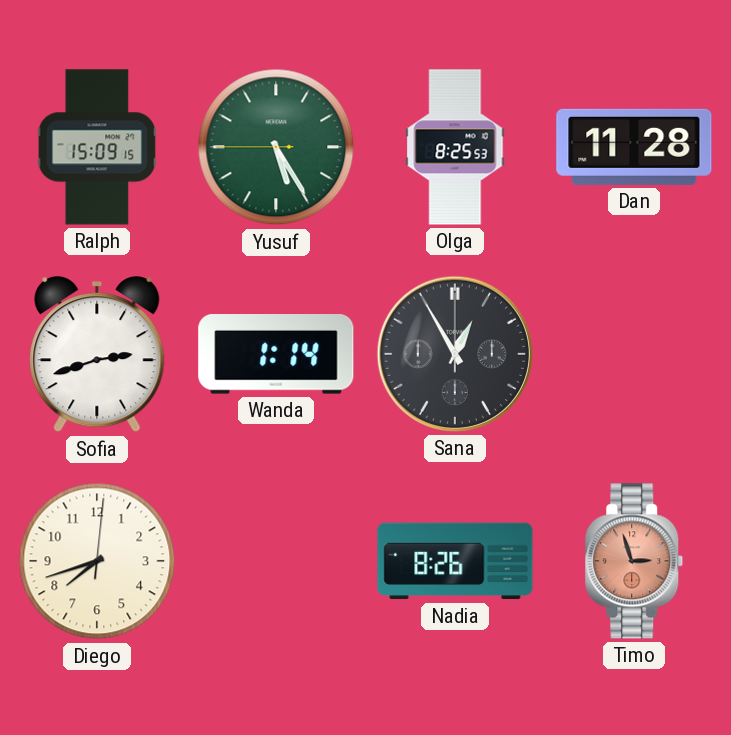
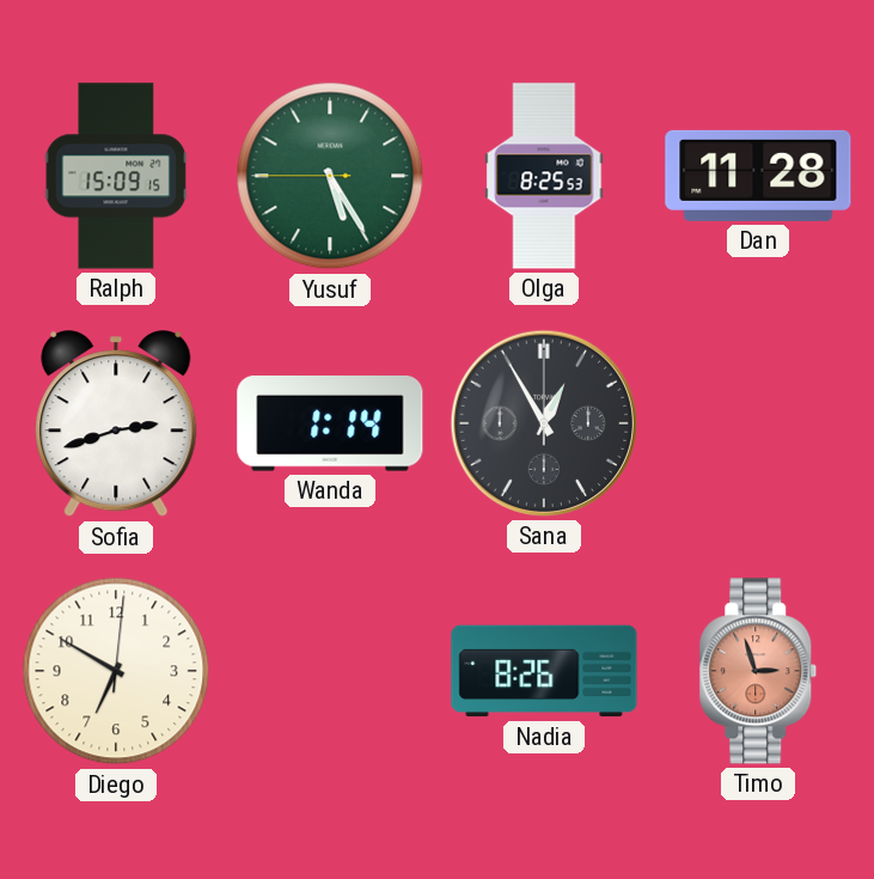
Diego: 7:42 -> 6:50
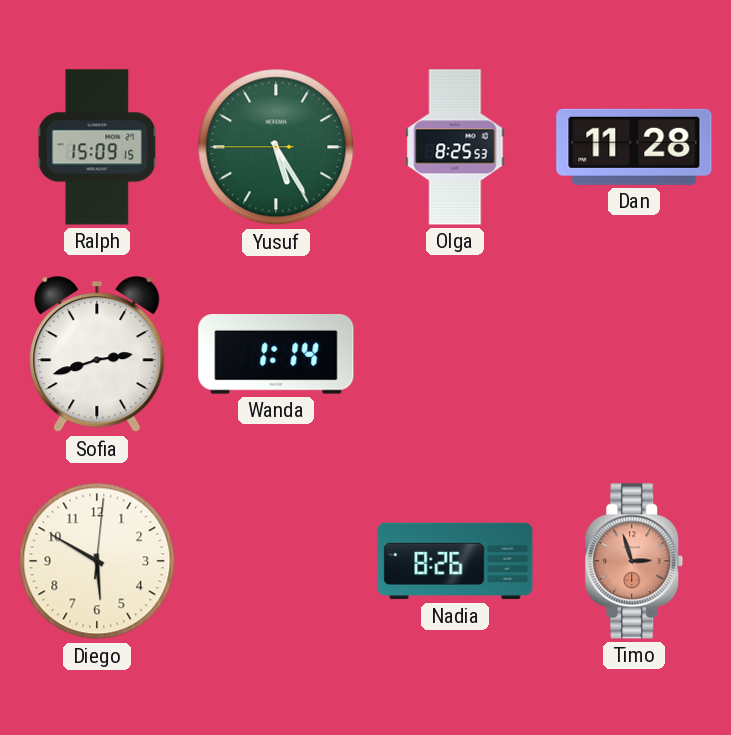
Sana: 12:55 -> none
Diego: 6:50 -> 5:50
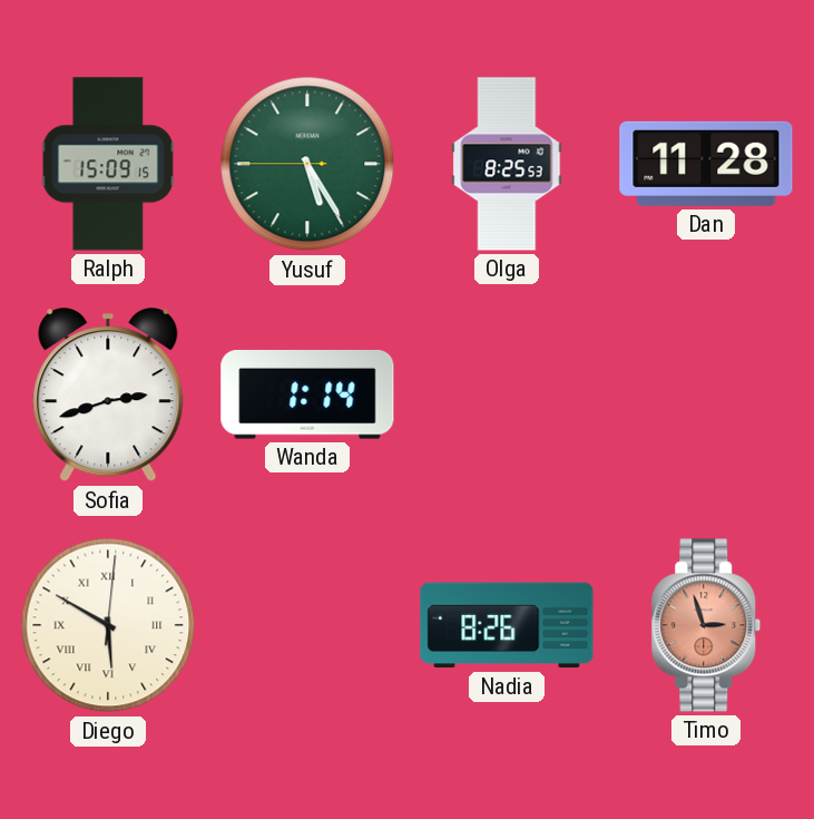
Diego numerals: Arabic -> Roman
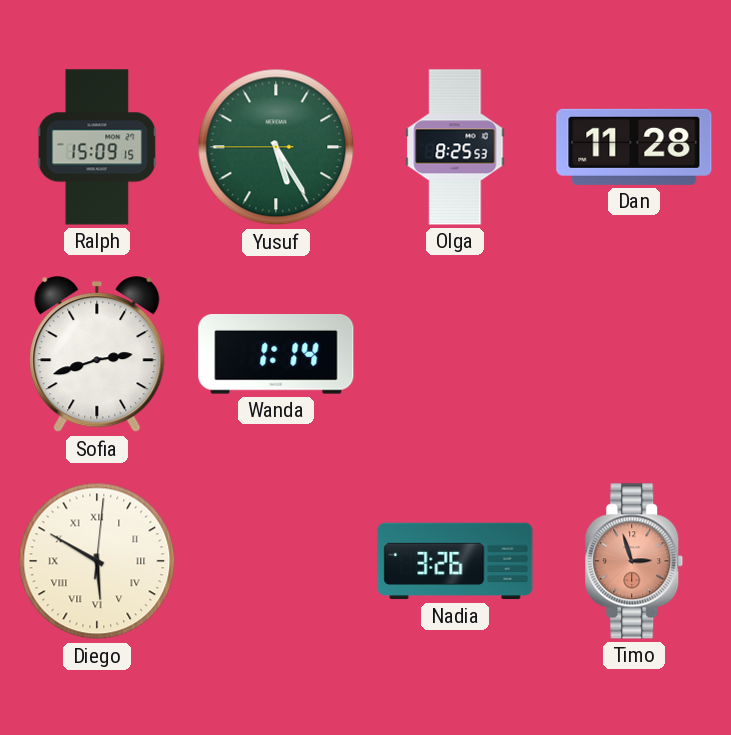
Nadia: 8:26 -> 3:26
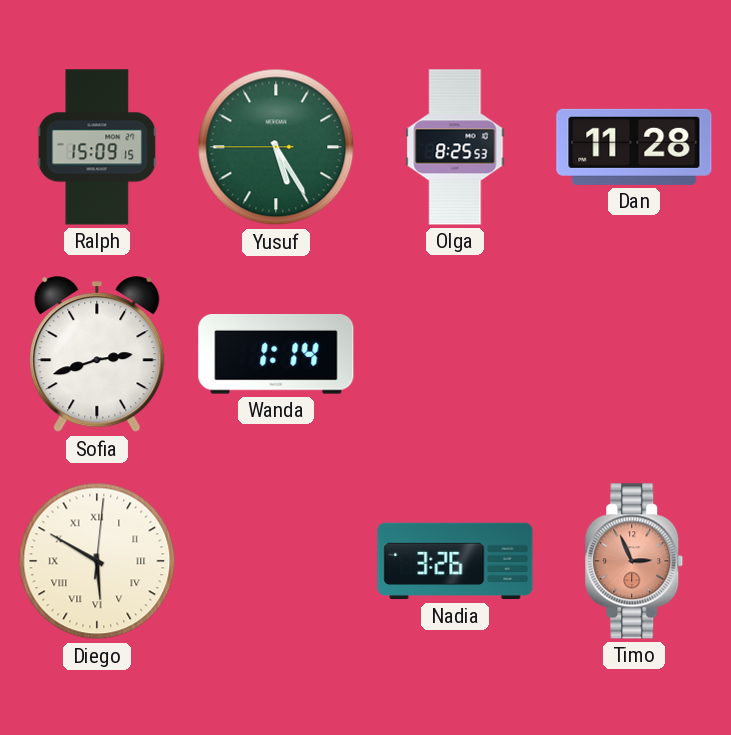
Timo: 2:57 -> 2:56
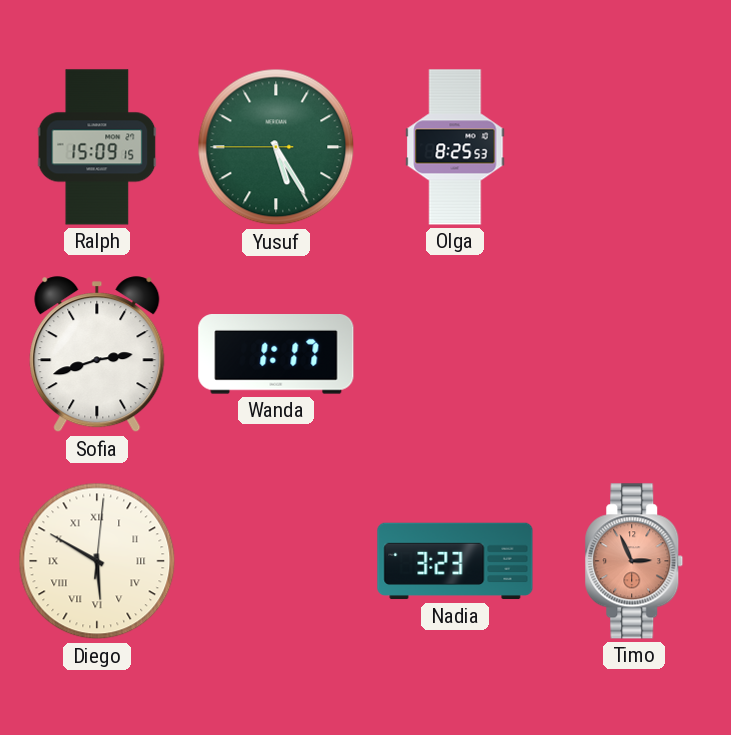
Dan: 11:28 -> none
Wanda: 1:14 -> 1:17
Nadia: 3:26 -> 3:23
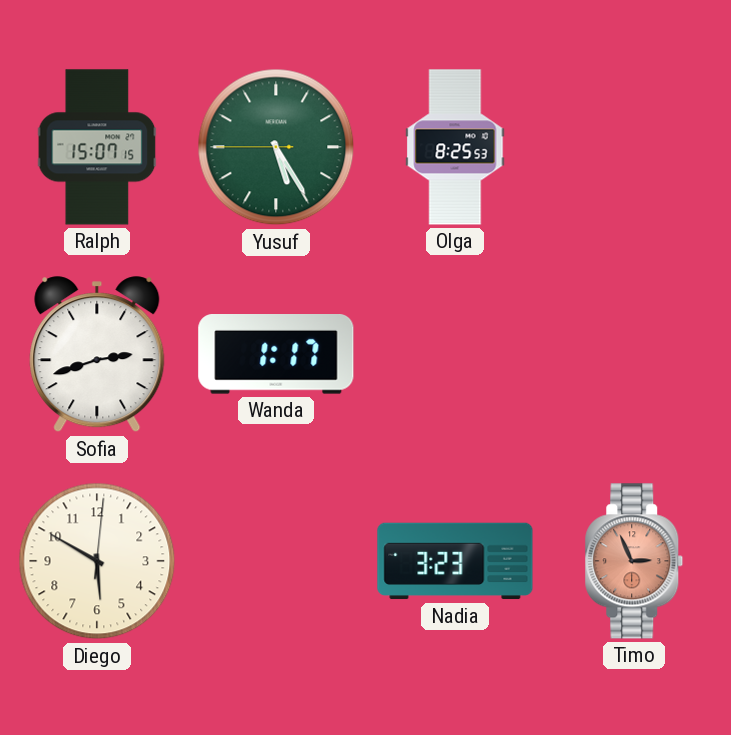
Ralph: 15:09 -> 15:07
Diego numerals: Roman -> Arabic
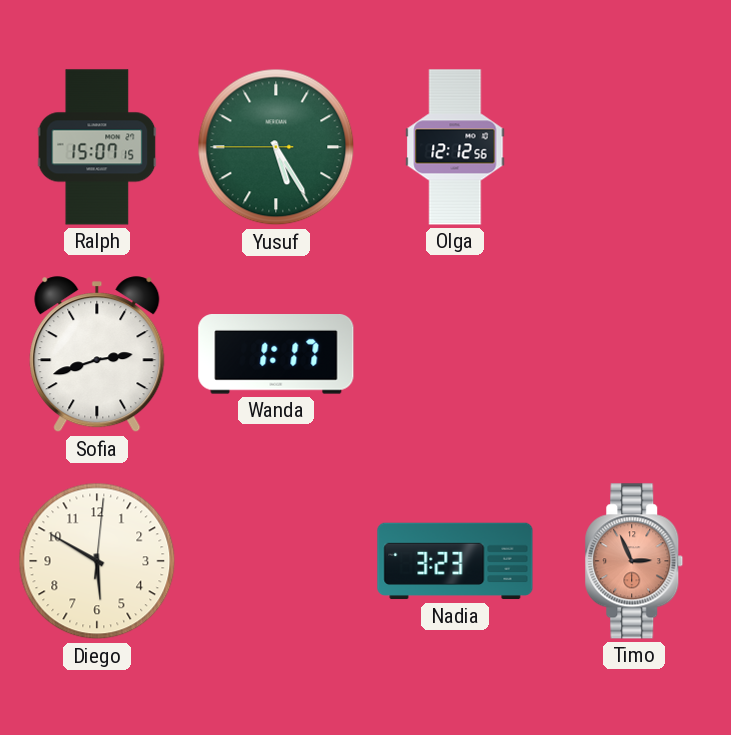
Olga: 8:25 -> 12:12
